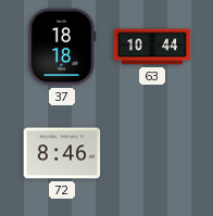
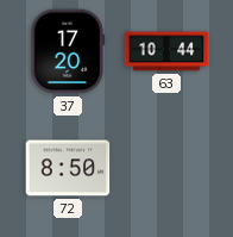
37: 18:18 -> 17:20
72: 8:46 -> 8:50
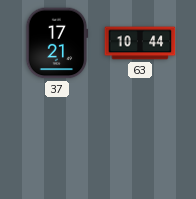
37: 17:20 -> 17:21
72: 8:50 -> none
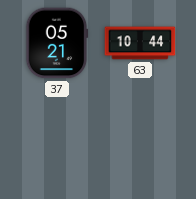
37: 17:21 -> 05:21
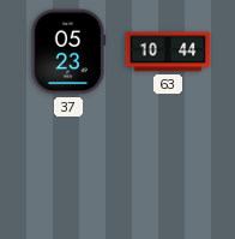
37: 05:21 -> 05:23
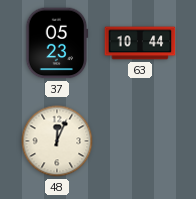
48: none -> 12:04
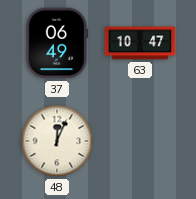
37: 05:23 -> 06:49
63: 10:44 -> 10:47
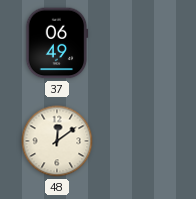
63: 10:47 -> none
48: 12:04 -> 12:09
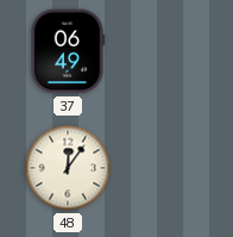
48: 12:09 -> 12:06
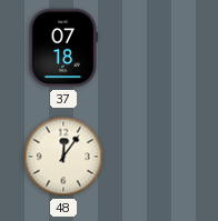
37: 06:49 -> 07:18
